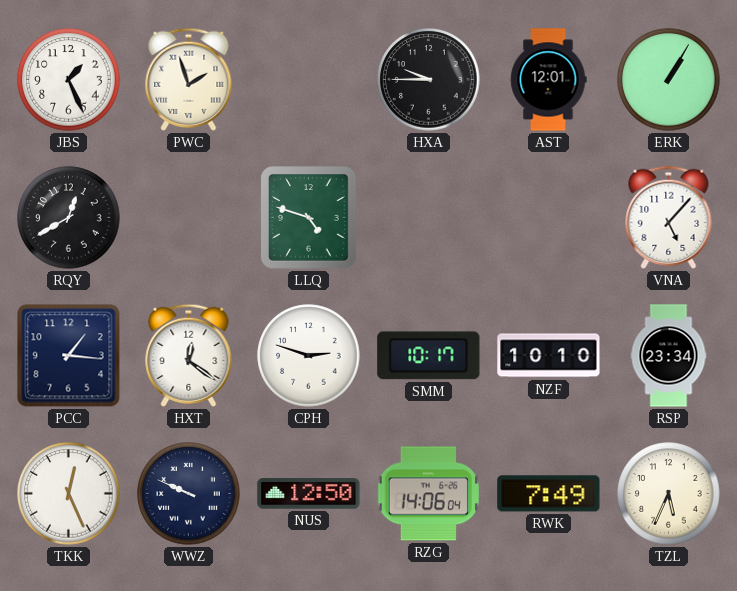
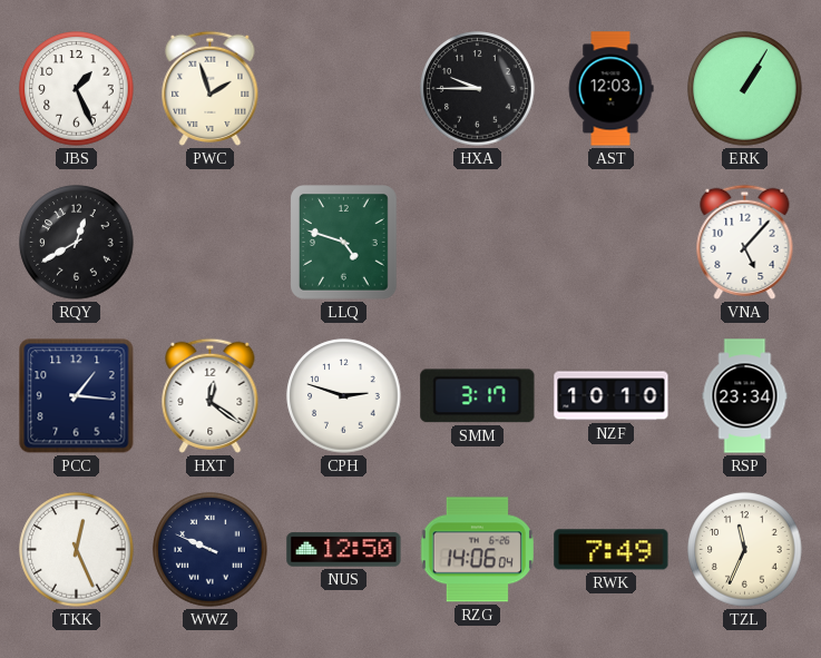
AST: 12:01 -> 12:03
SMM: 10:17 -> 3:17
TZL: 5:34 -> 11:34
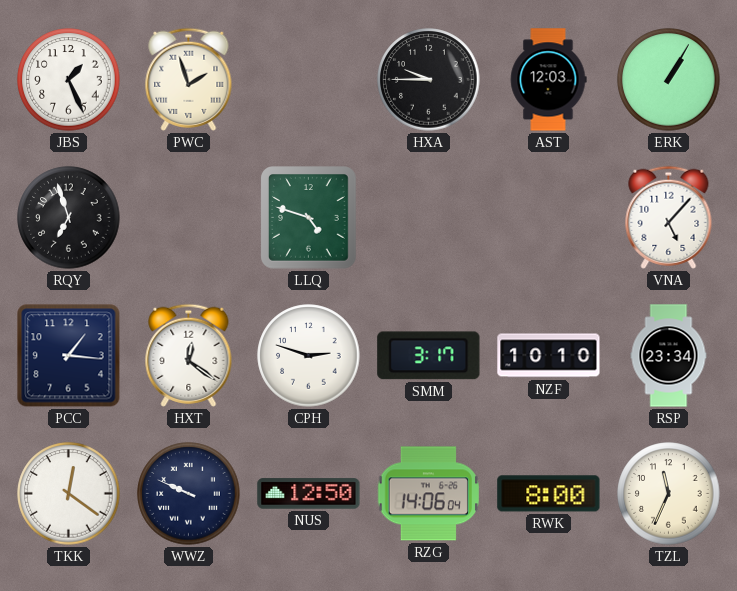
RQY: 12:40 -> 6:57
TKK: 12:26 -> 12:21
RWK: 7:49 -> 8:00
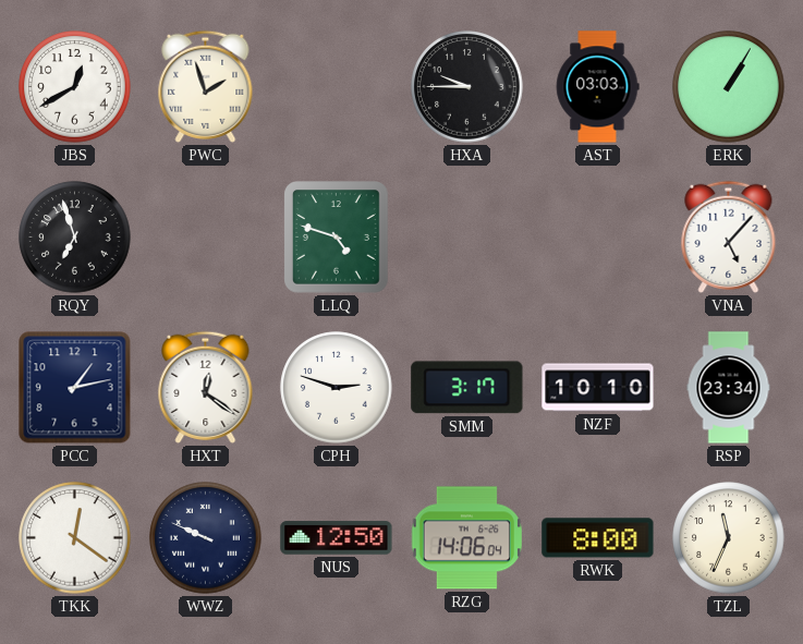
JBS: 1:26 -> 12:40
AST: 12:03 -> 03:03
PCC: 1:16 -> 1:13
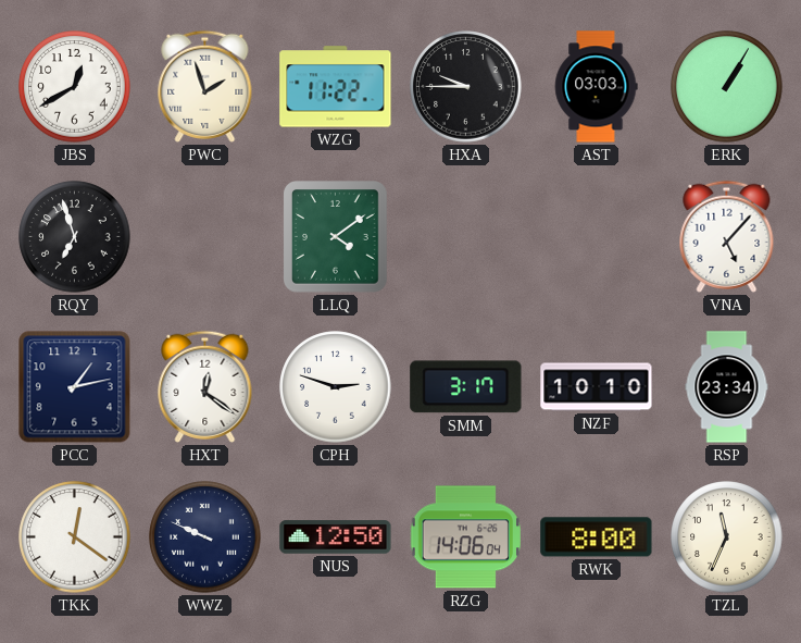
WZG: none -> 11:22
LLQ: 4:48 -> 4:09
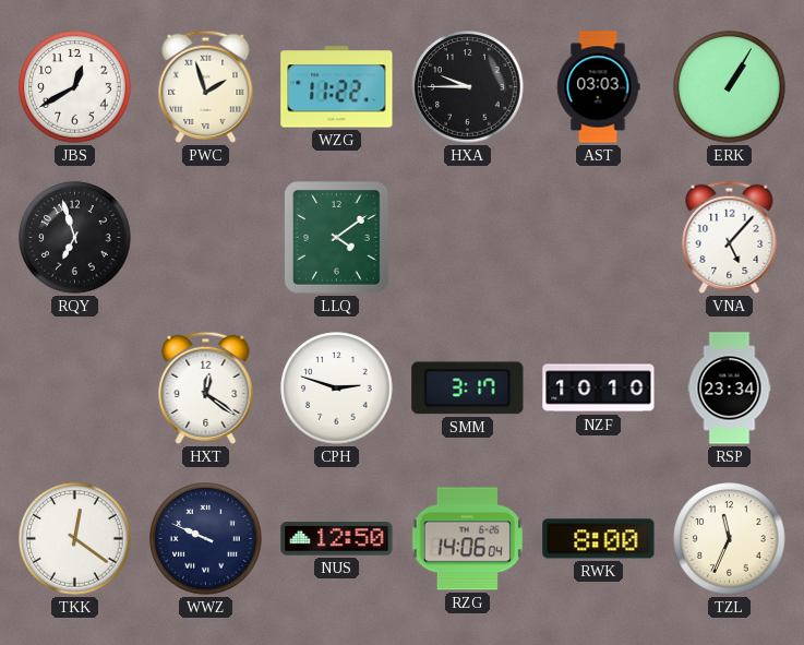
PCC: 1:13 -> none
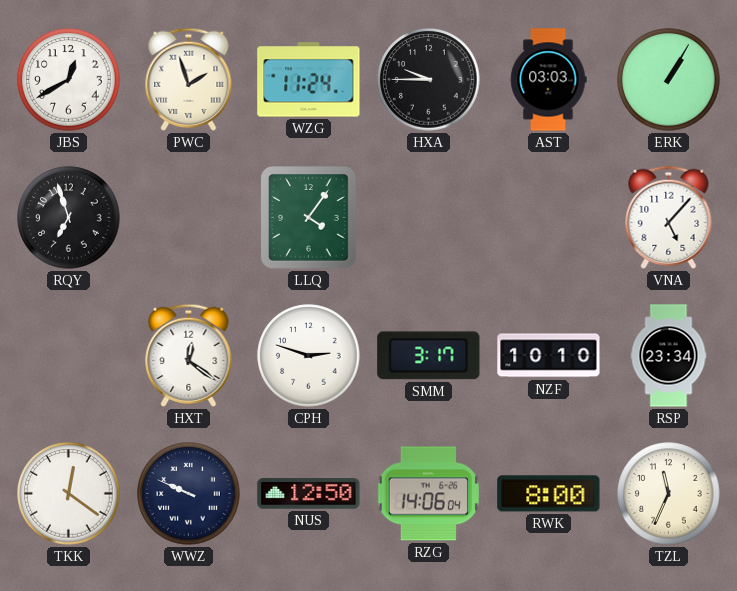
WZG: 11:22 -> 11:24
LLQ: 4:09 -> 4:06
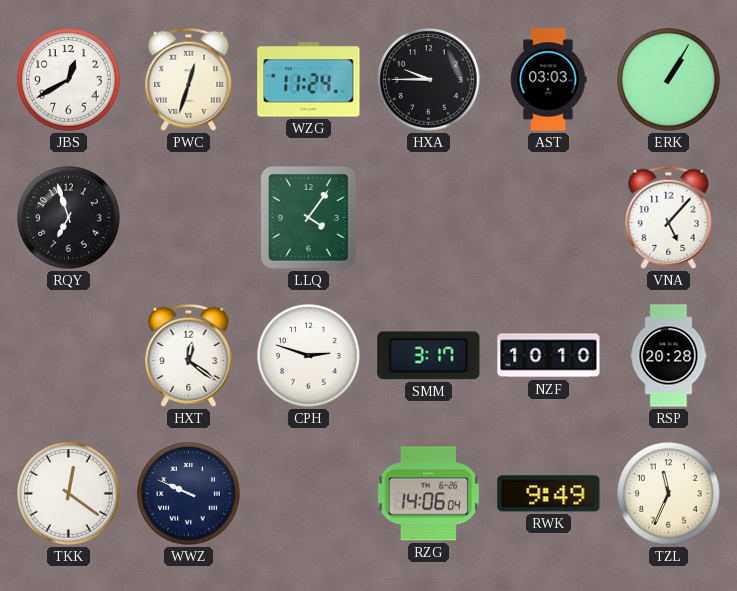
PWC: 1:57 -> 12:33
RSP: 23:34 -> 20:28
NUS: 12:50 -> none
RWK: 8:00 -> 9:49
